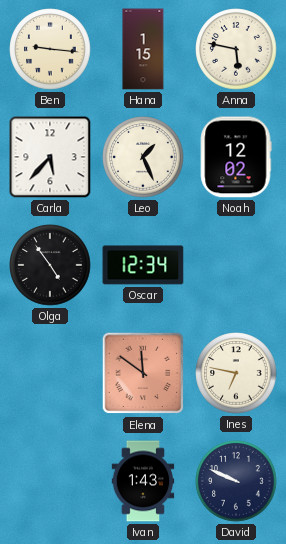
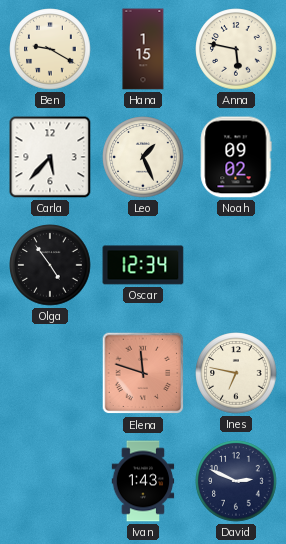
Ben: 9:16 -> 9:20
Noah: 12:02 -> 09:02
Elena: 11:51 -> 11:48
David: 9:49 -> 2:49
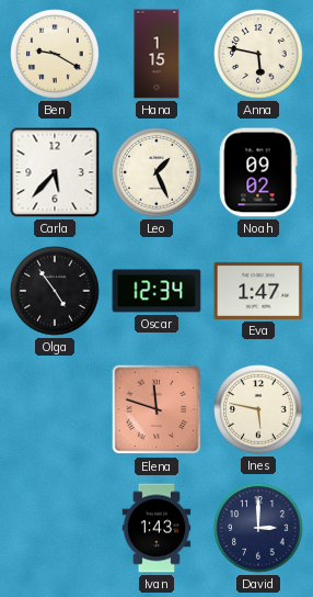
Eva: none -> 1:47
Ines: 6:47 -> 5:47
David: 2:49 -> 3:00
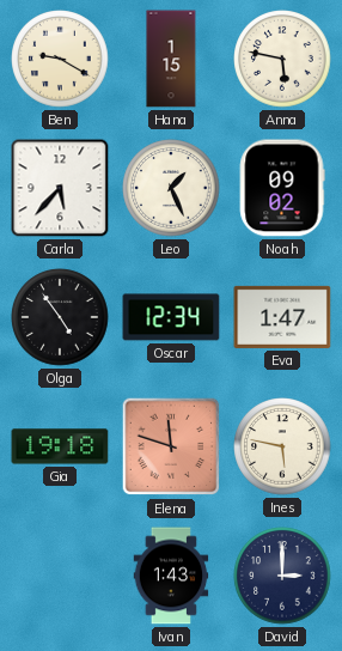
Gia: none -> 19:18
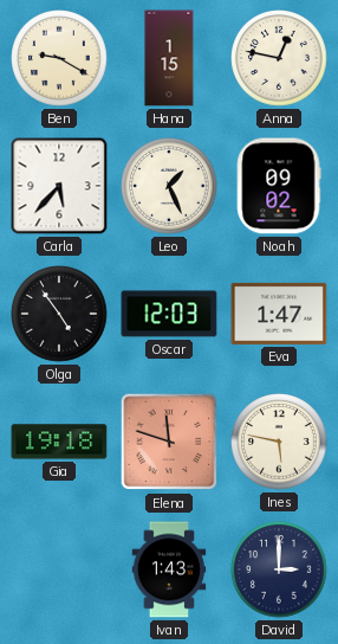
Anna: 5:47 -> 12:47
Oscar: 12:34 -> 12:03
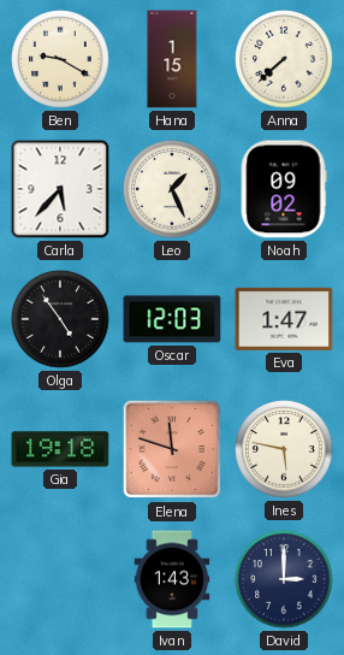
Anna: 12:47 -> 7:38
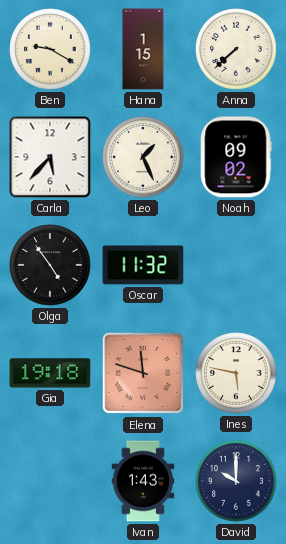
Oscar: 12:03 -> 11:32
Eva: 1:47 -> none
David: 3:00 -> 10:00
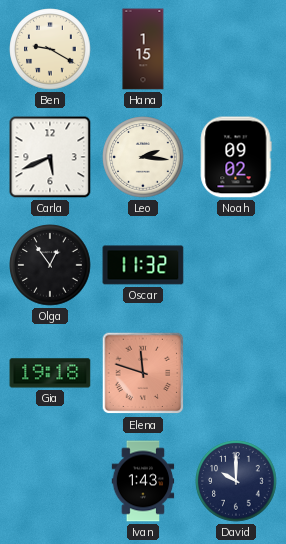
Anna: 7:38 -> none
Carla: 5:37 -> 5:41
Leo: 1:26 -> 2:16
Olga: 4:54 -> 12:54
Ines: 5:47 -> none
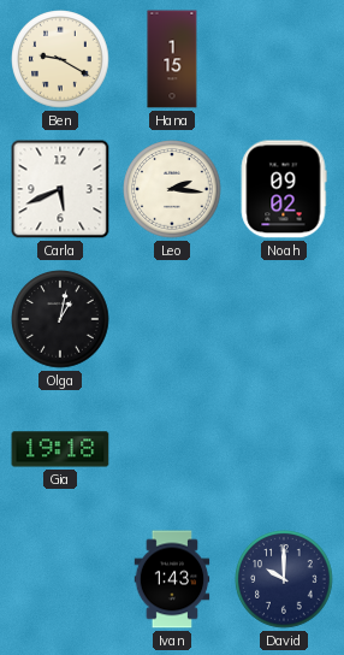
Olga: 12:54 -> 1:02
Oscar: 11:32 -> none
Elena: 11:48 -> none
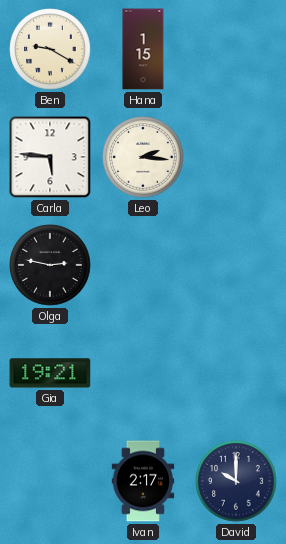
Carla: 5:41 -> 5:46
Noah: 09:02 -> none
Olga: 1:02 -> 2:47
Gia: 19:18 -> 19:21
Ivan: 1:43 -> 2:17
